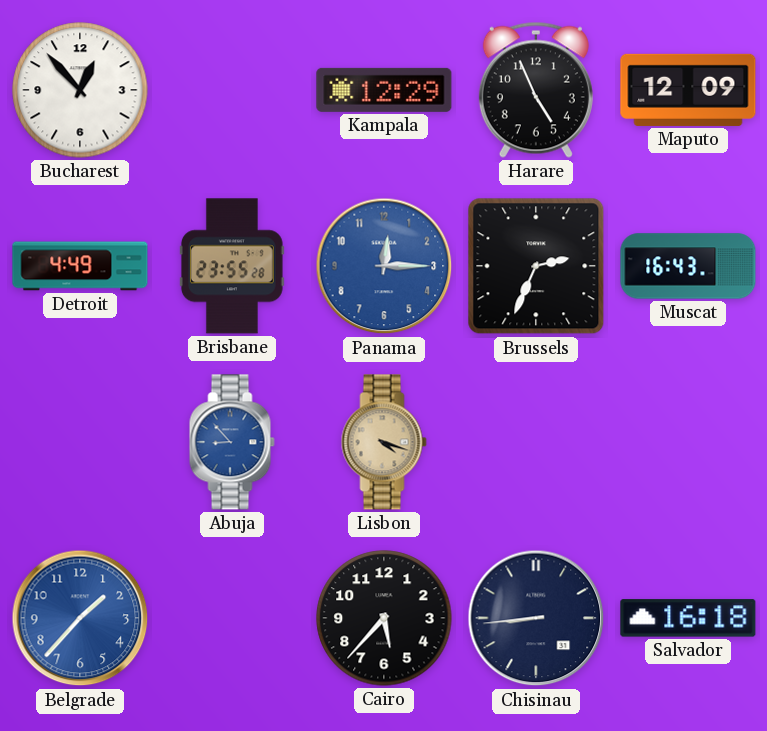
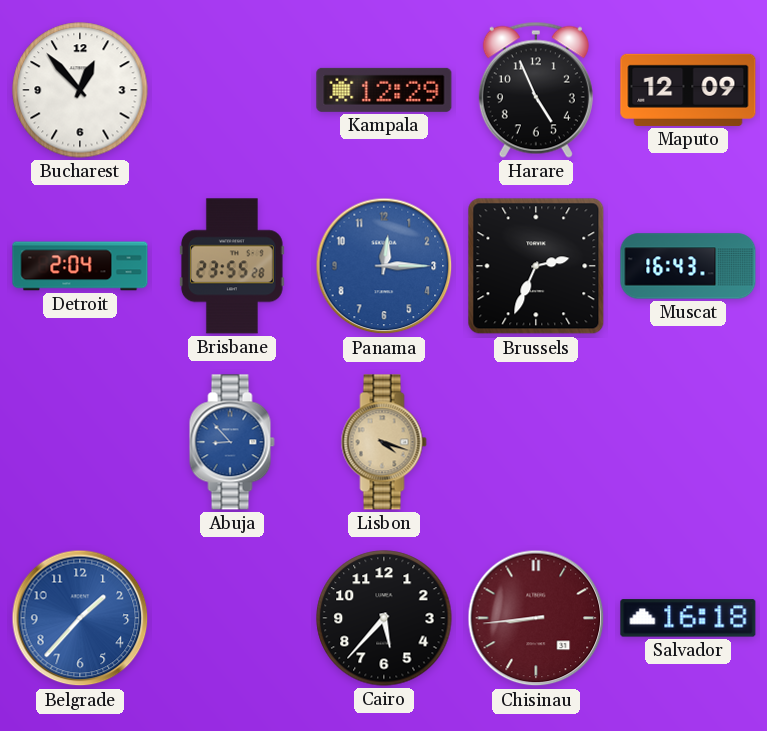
Detroit: 4:49 -> 2:04
Chisinau dial: navy -> burgundy
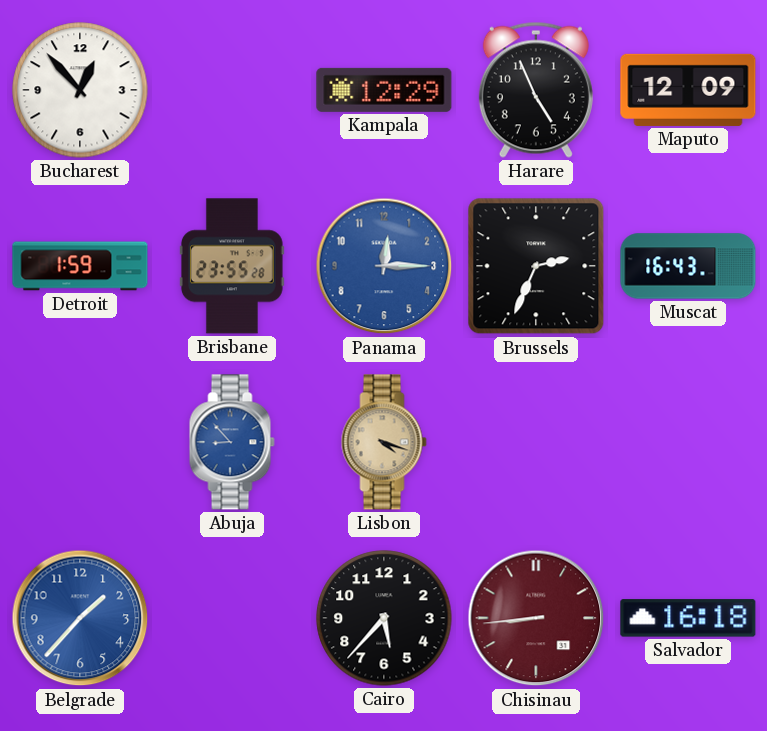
Detroit: 2:04 -> 1:59
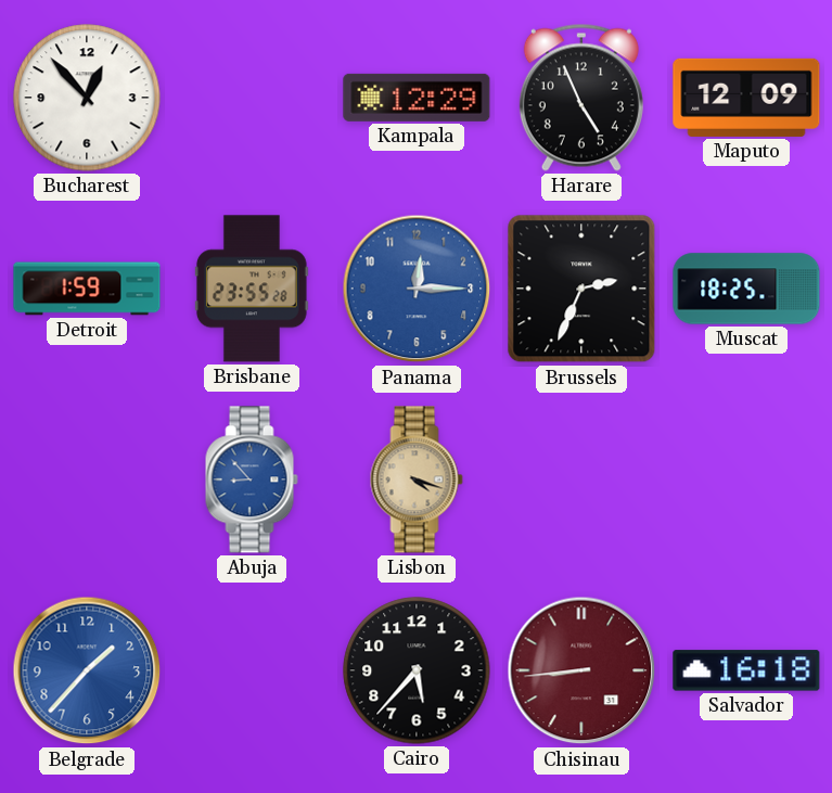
Muscat: 16:43 -> 18:25
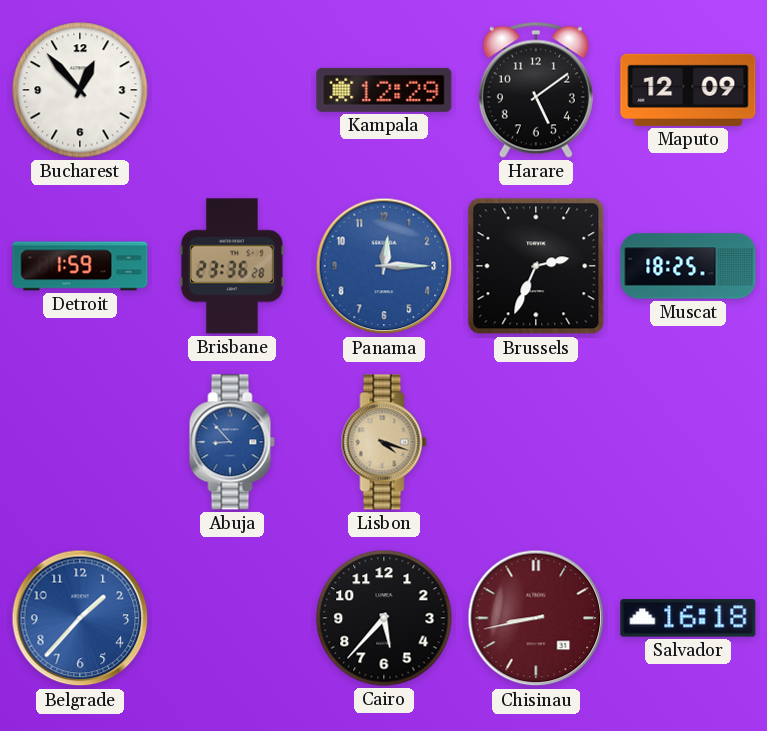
Harare: 4:56 -> 5:09
Brisbane: 23:55 -> 23:36
Chisinau: 8:44 -> 8:43
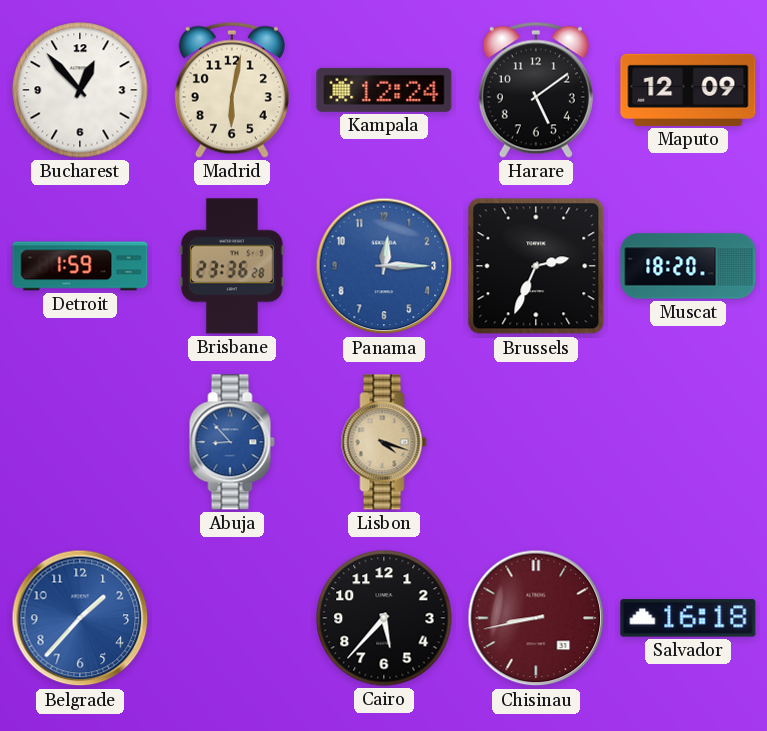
Madrid: none -> 6:02
Kampala: 12:29 -> 12:24
Muscat: 18:25 -> 18:20
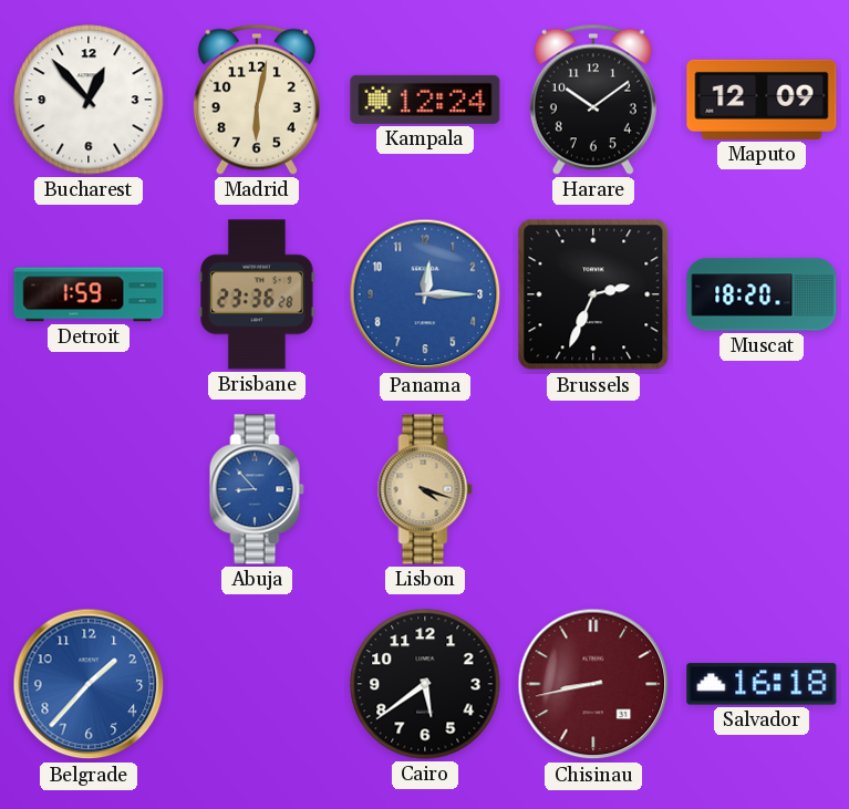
Harare: 5:09 -> 10:09
Cairo: 5:37 -> 5:39
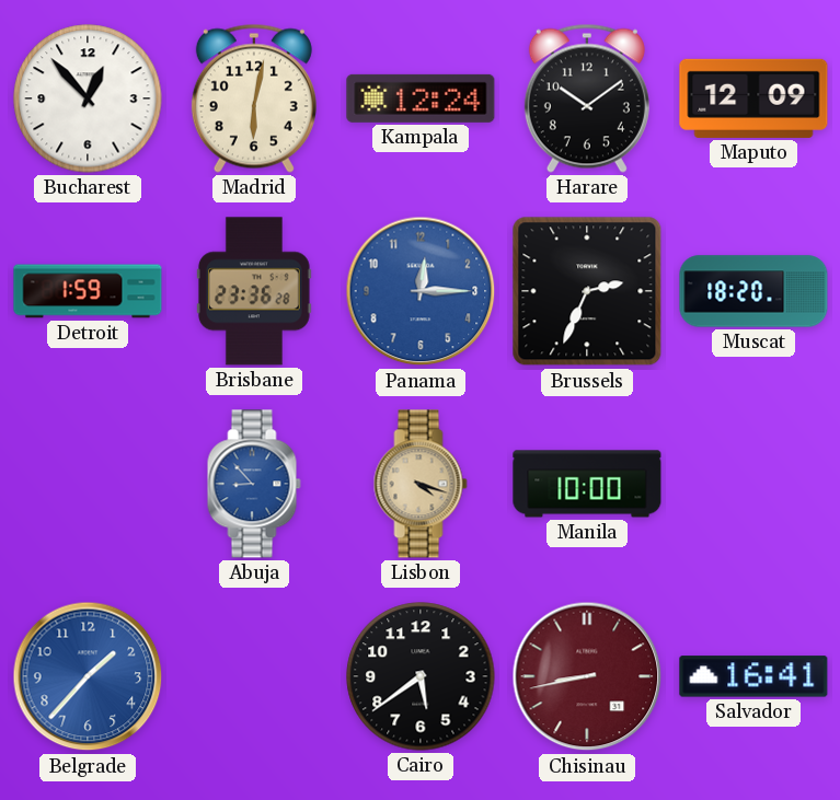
Manila: none -> 10:00
Salvador: 16:18 -> 16:41
